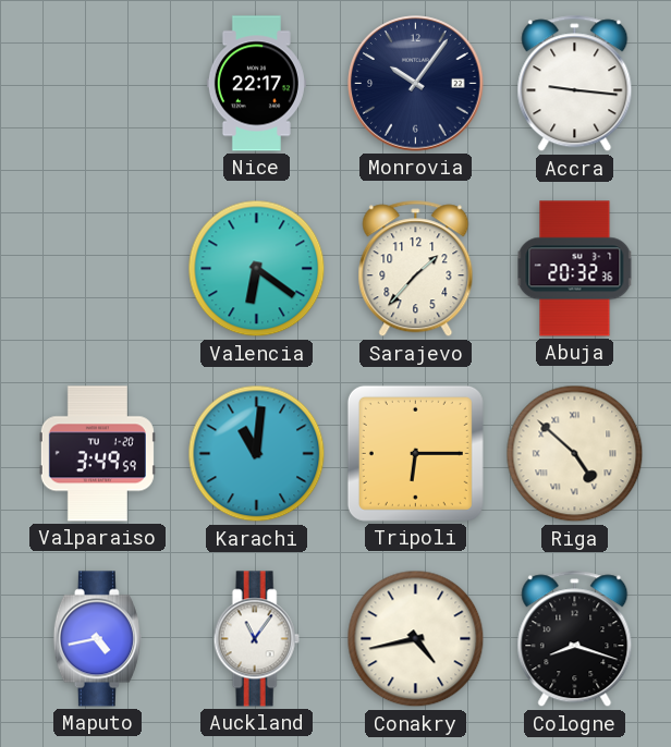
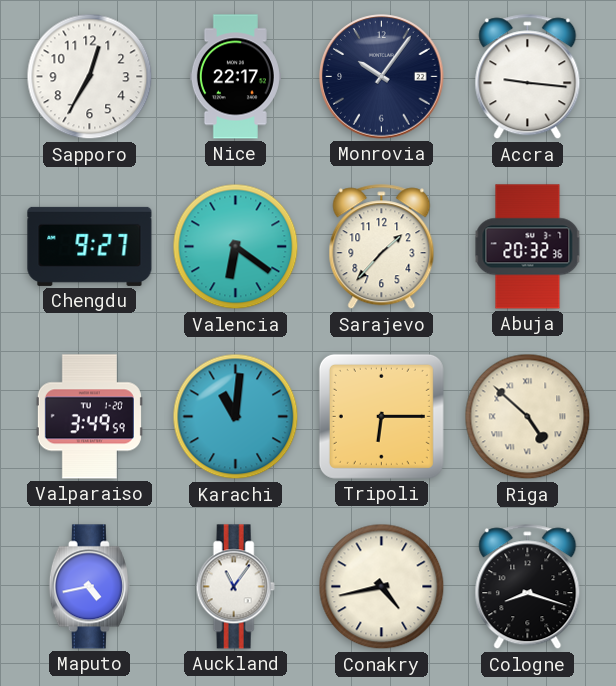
Sapporo: none -> 12:35
Chengdu: none -> 9:27
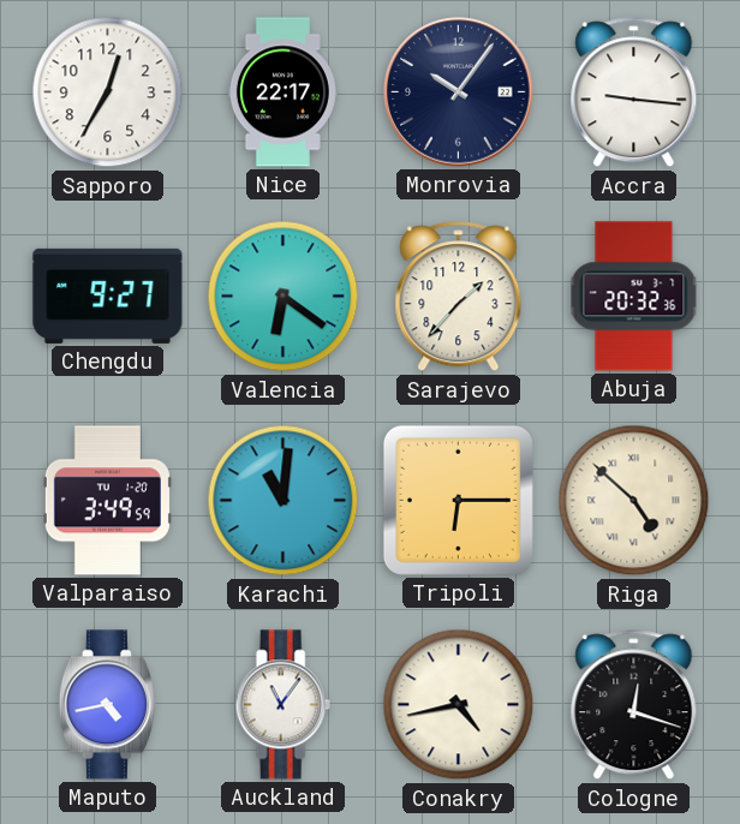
Cologne: 8:18 -> 12:18
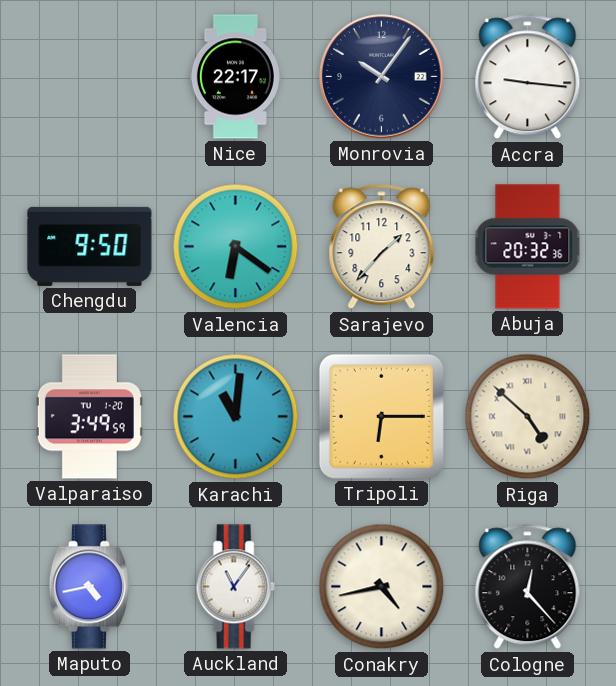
Sapporo: 12:35 -> none
Chengdu: 9:27 -> 9:50
Cologne: 12:18 -> 12:23
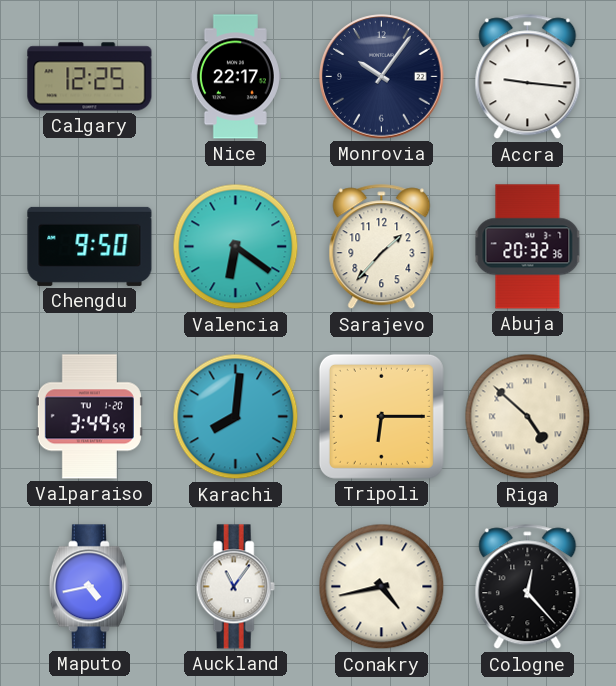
Calgary: none -> 12:25
Karachi: 11:01 -> 8:01
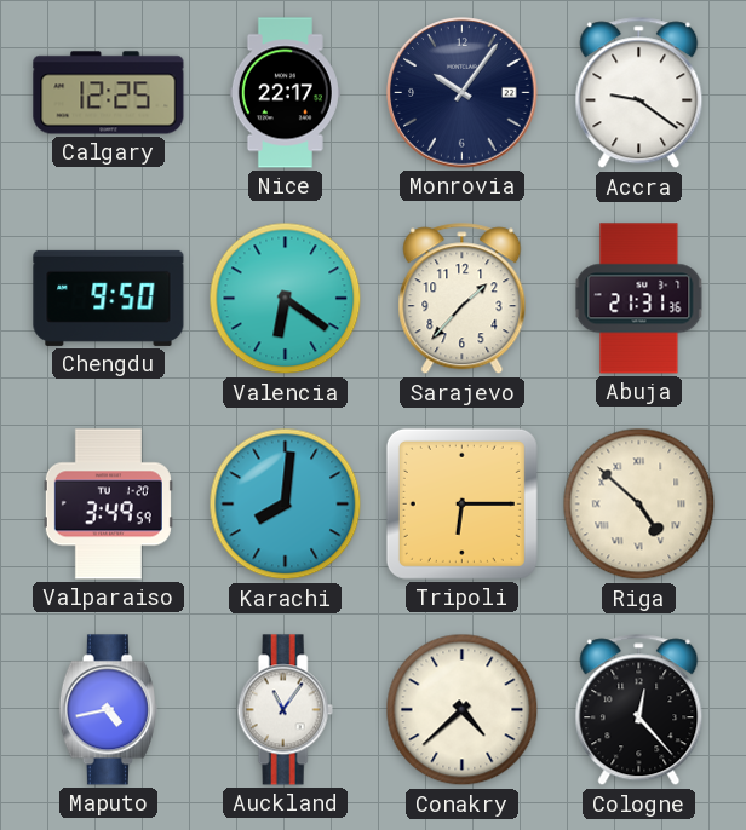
Accra: 9:16 -> 9:21
Abuja: 20:32 -> 21:31
Conakry: 4:43 -> 4:38
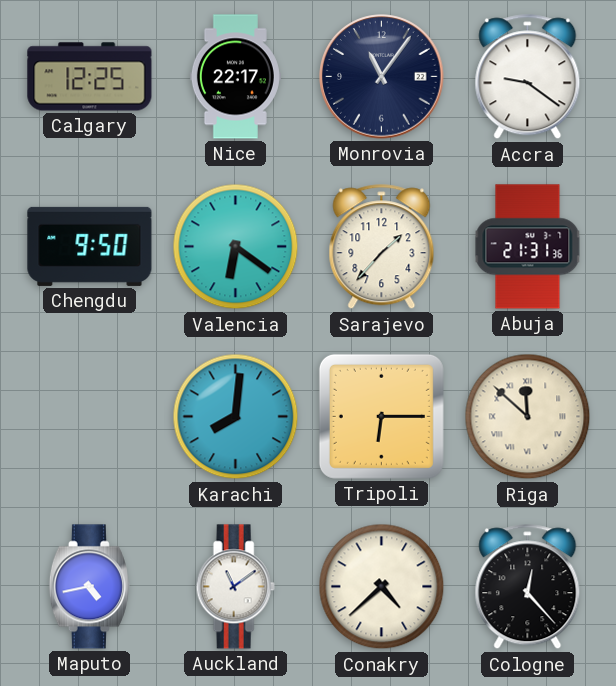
Monrovia: 10:06 -> 11:06
Valparaiso: 3:49 -> none
Riga: 4:52 -> 11:52
Auckland: 11:06 -> 11:09
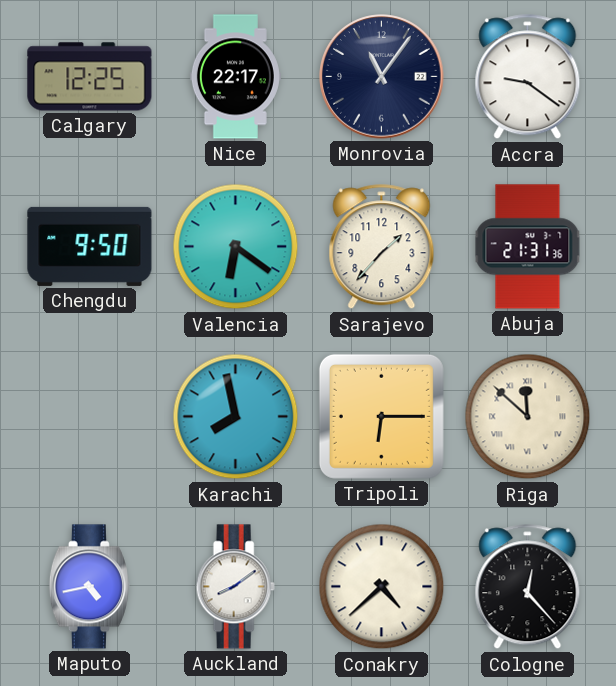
Karachi: 8:01 -> 7:58
Auckland: 11:09 -> 8:09
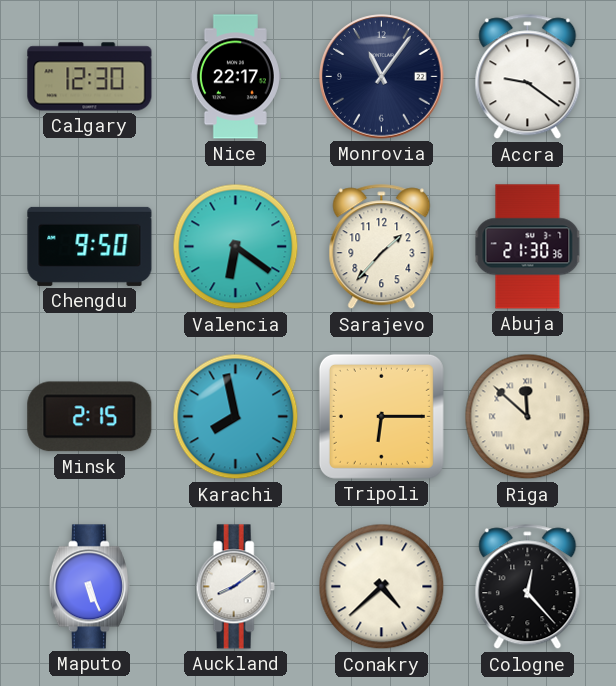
Calgary: 12:25 -> 12:30
Abuja: 21:31 -> 21:30
Minsk: none -> 2:15
Maputo: 4:43 -> 5:26
